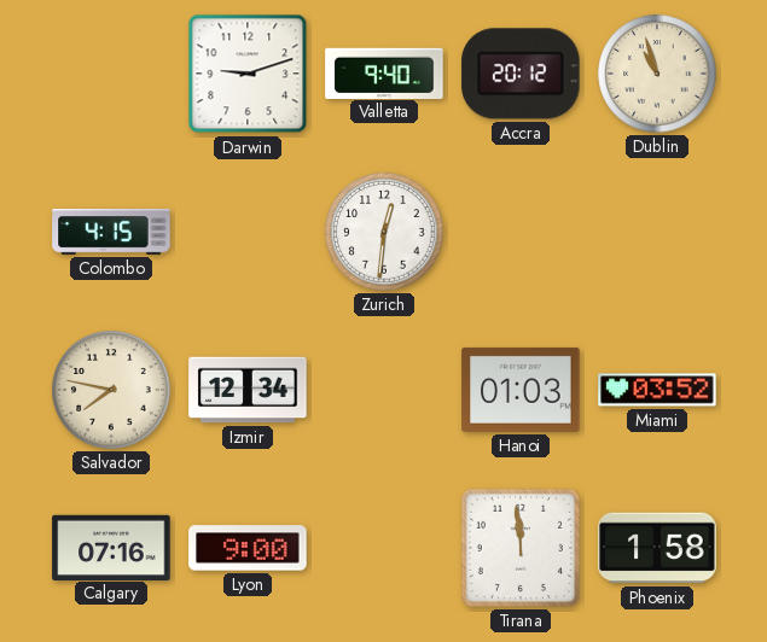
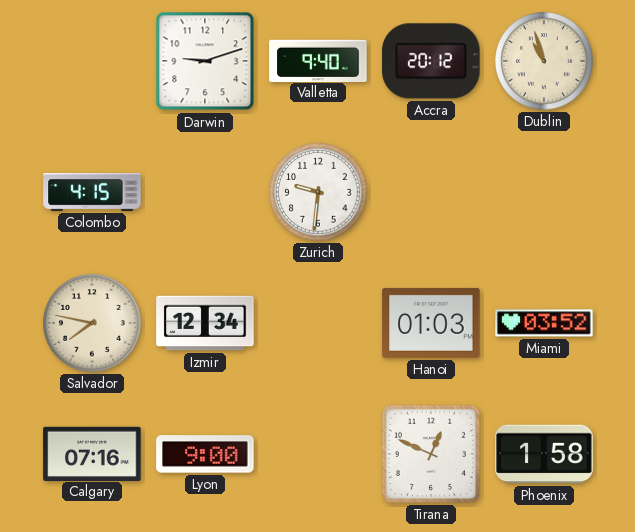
Zurich: 12:31 -> 9:31
Tirana: 11:59 -> 12:49
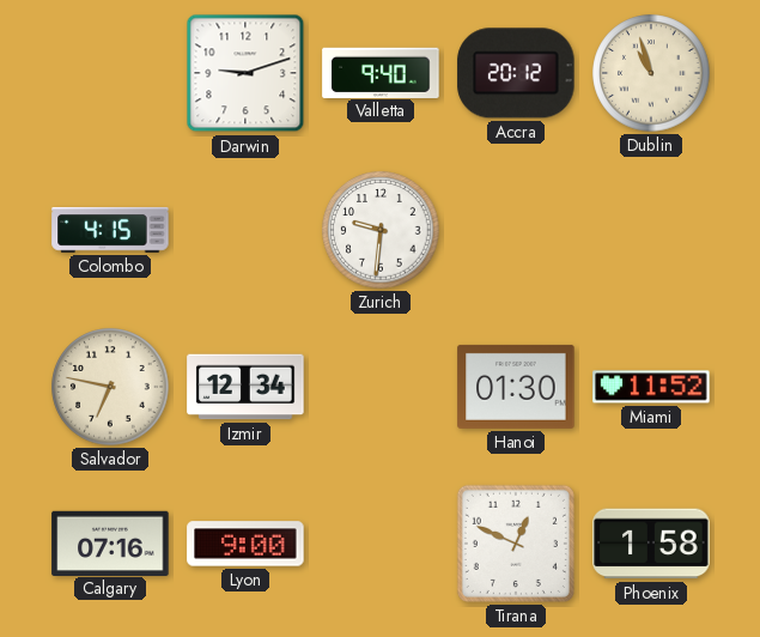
Salvador: 7:47 -> 6:47
Hanoi: 01:03 -> 01:30
Miami: 03:52 -> 11:52
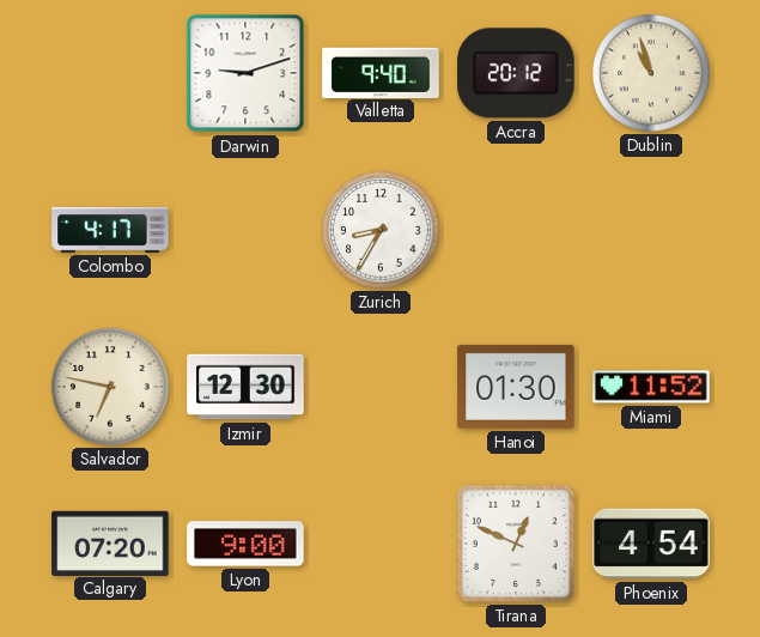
Colombo: 4:15 -> 4:17
Zurich: 9:31 -> 8:35
Izmir: 12:34 -> 12:30
Calgary: 07:16 -> 07:20
Phoenix: 1:58 -> 4:54
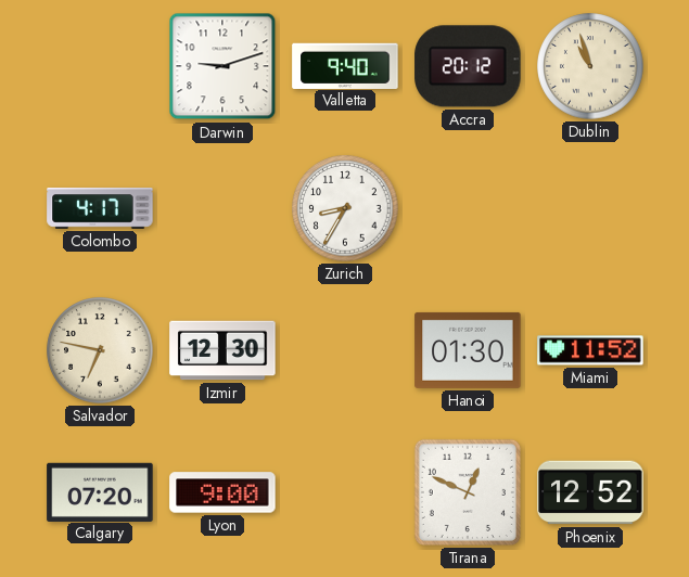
Phoenix: 4:54 -> 12:52
